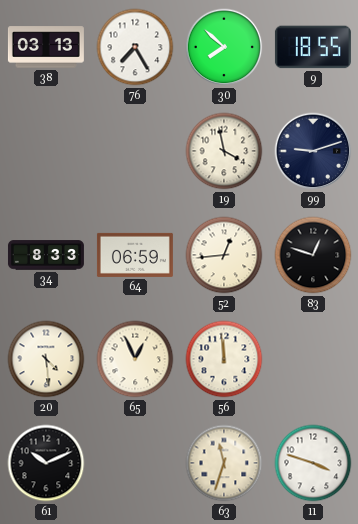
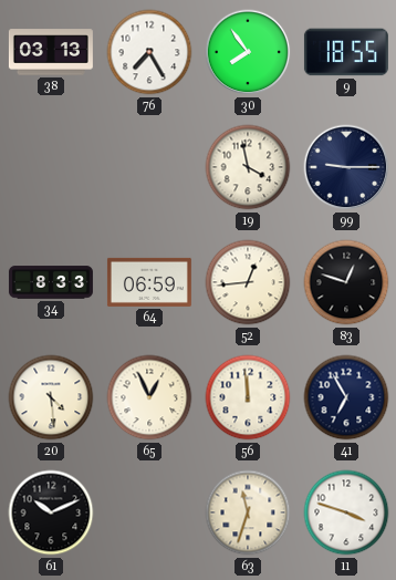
30: 7:52 -> 7:54
99: 9:12 -> 9:15
41: none -> 6:55
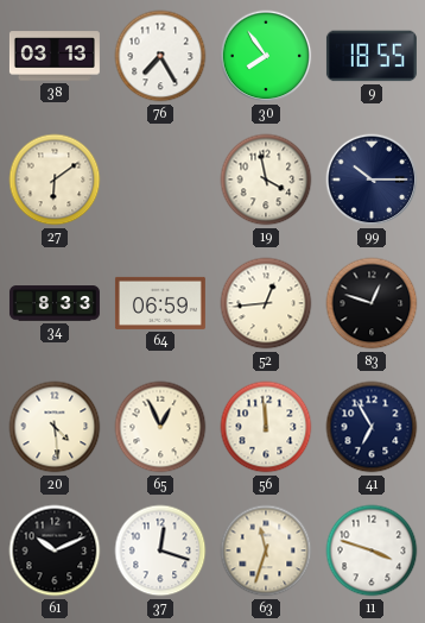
27: none -> 6:09
99: 9:15 -> 10:15
37: none -> 12:18
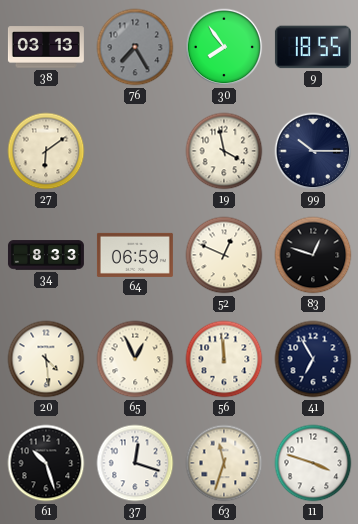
76 dial: white -> grey
52: 12:44 -> 12:49
61: 10:11 -> 10:27
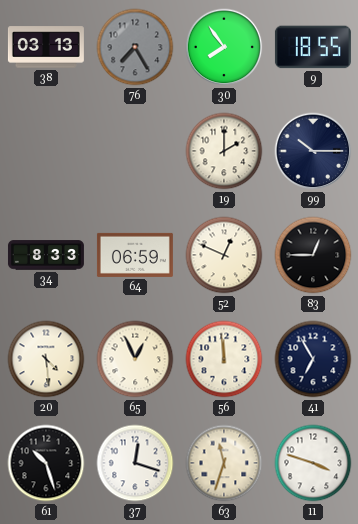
27: 6:09 -> none
19: 3:58 -> 2:00
83: 12:48 -> 12:45
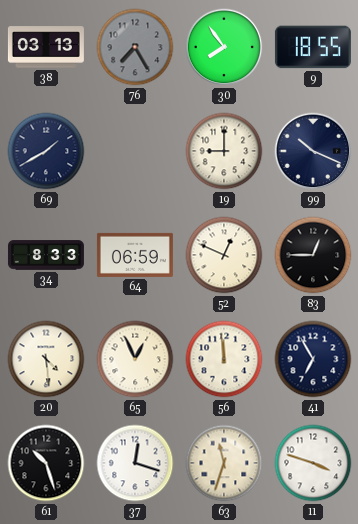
69: none -> 1:40
19: 2:00 -> 9:00
99: 10:15 -> 10:19
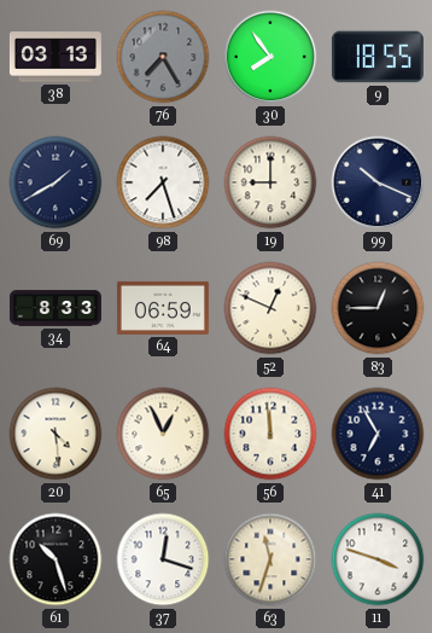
98: none -> 7:27
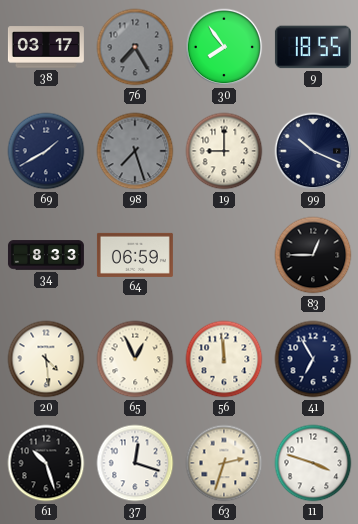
38: 03:13 -> 03:17
98 dial: white -> grey
52: 12:49 -> none
63: 11:33 -> 2:33
